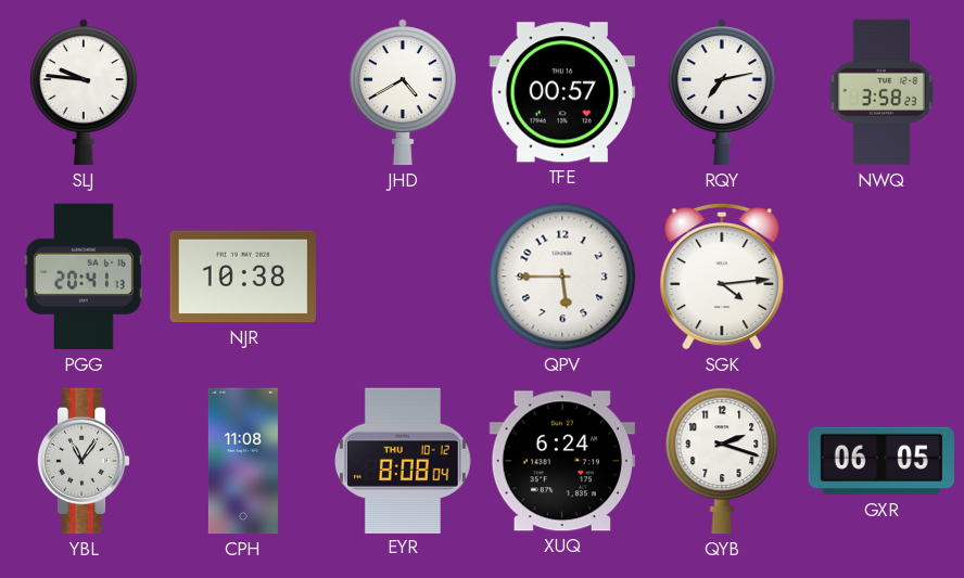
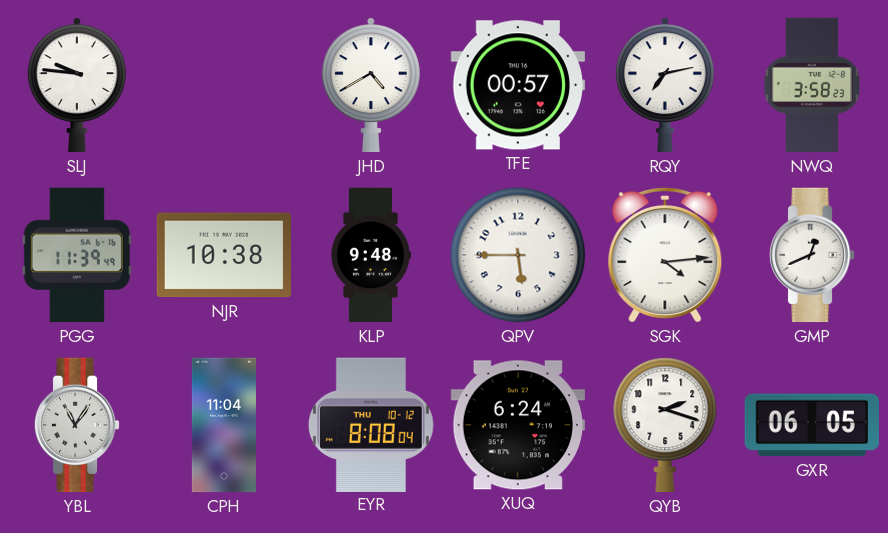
PGG: 20:41 -> 11:39
KLP: none -> 9:48
GMP: none -> 12:41
CPH: 11:08 -> 11:04
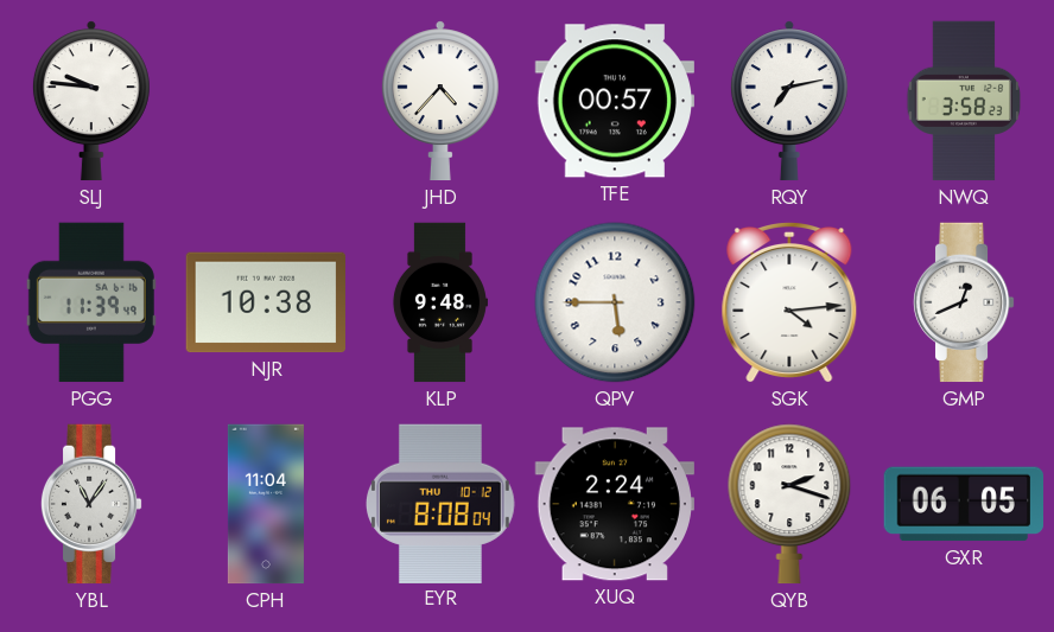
JHD: 4:40 -> 4:37
XUQ: 6:24 -> 2:24
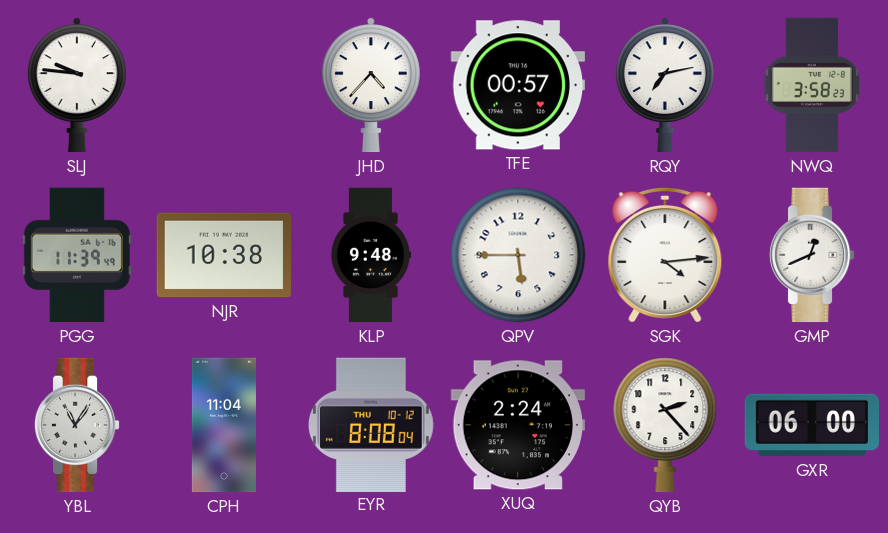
QYB: 2:18 -> 2:23
GXR: 06:05 -> 06:00
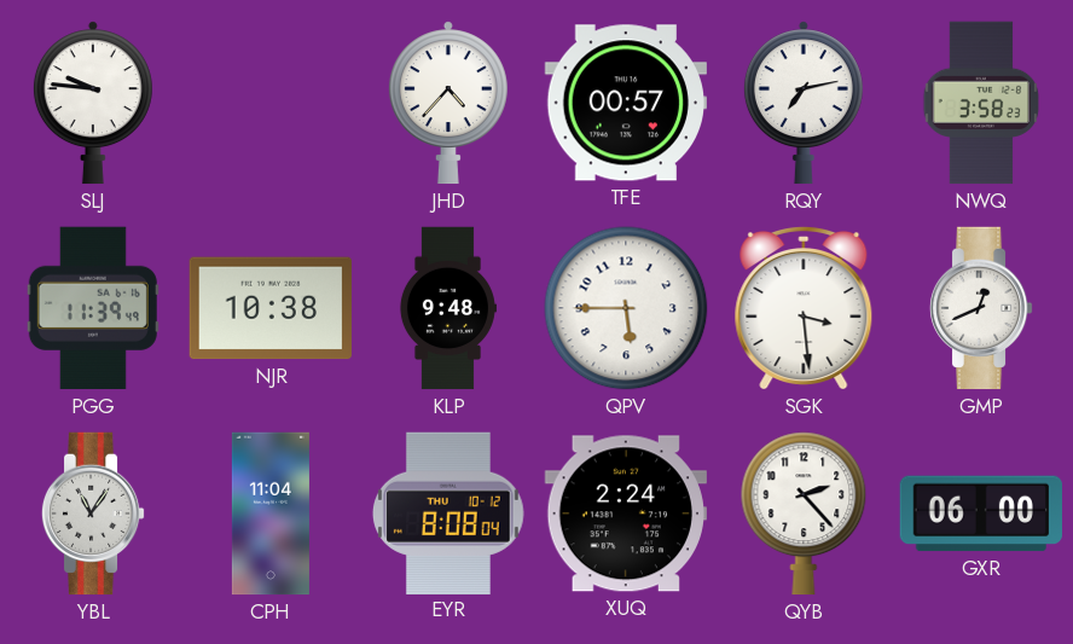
SGK: 4:14 -> 3:29
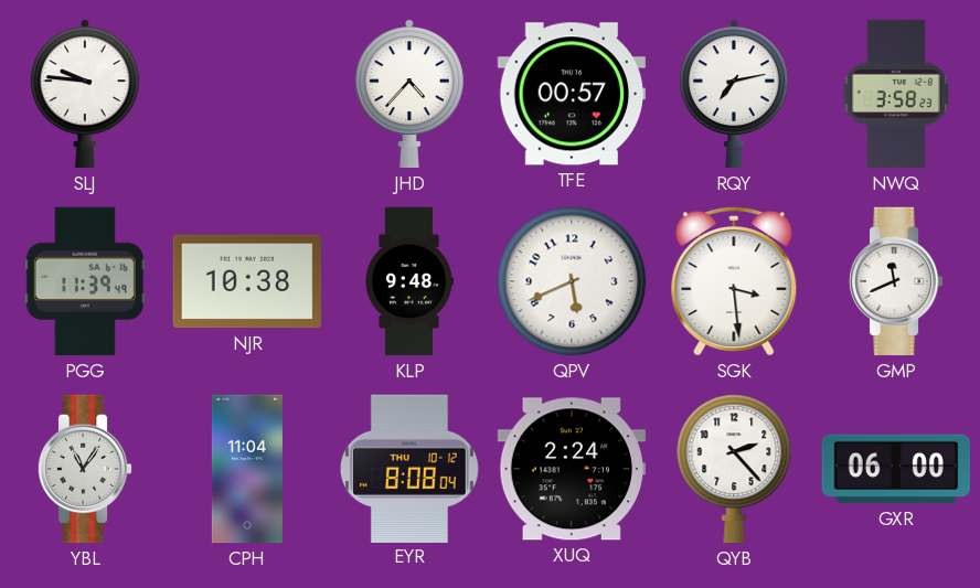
QPV: 5:45 -> 5:41
GMP: 12:41 -> 11:41
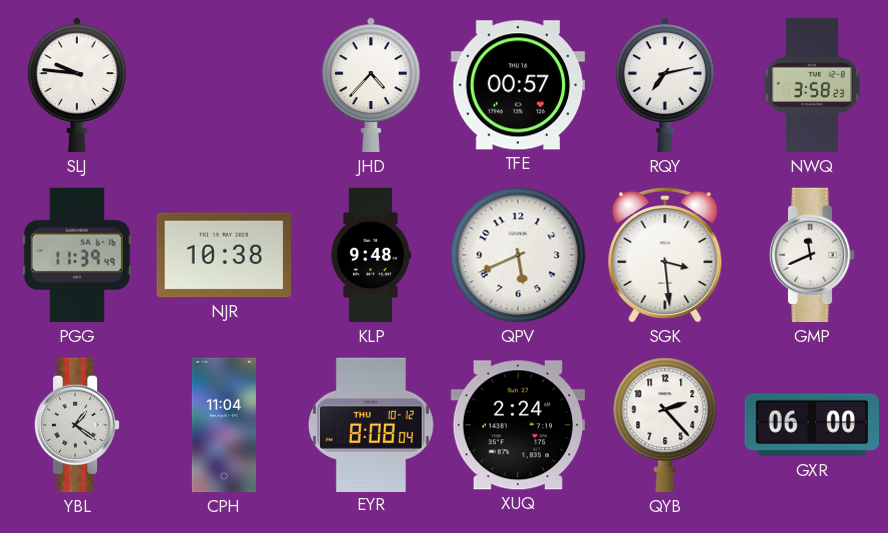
YBL: 11:06 -> 1:21
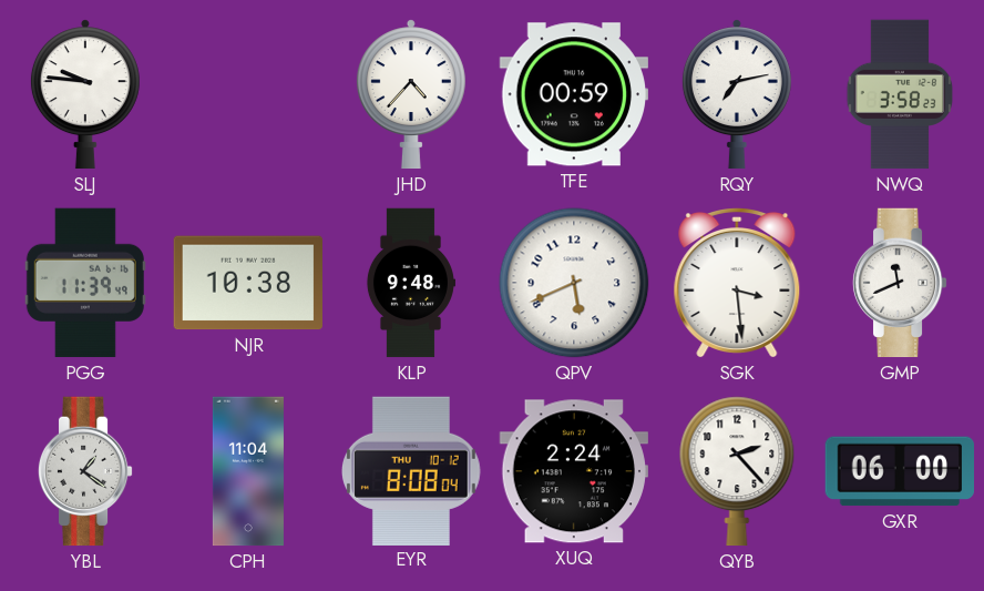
TFE: 00:57 -> 00:59
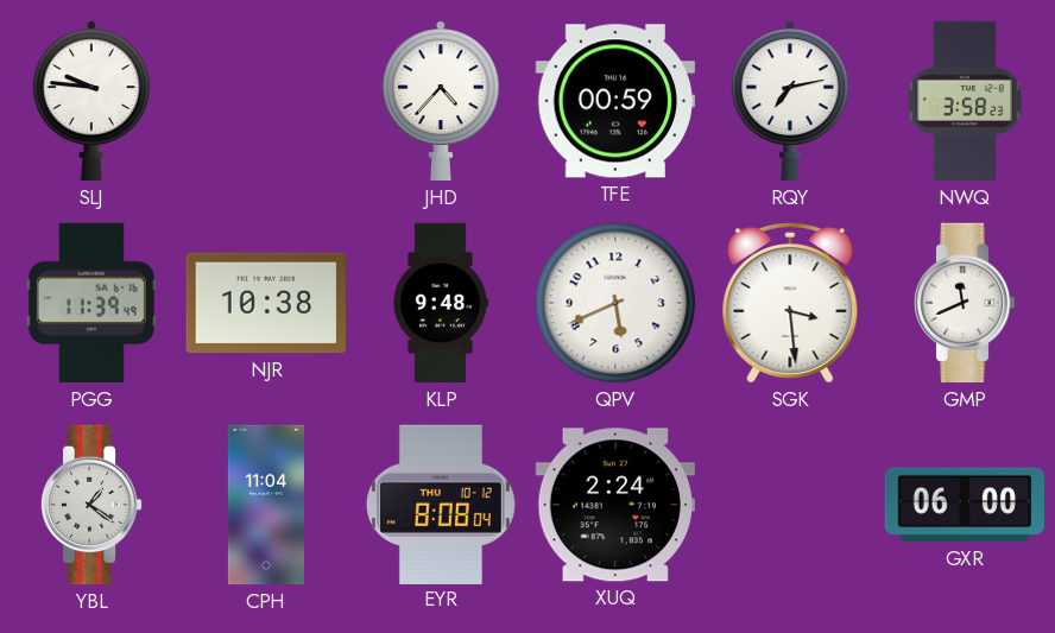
QYB: 2:23 -> none
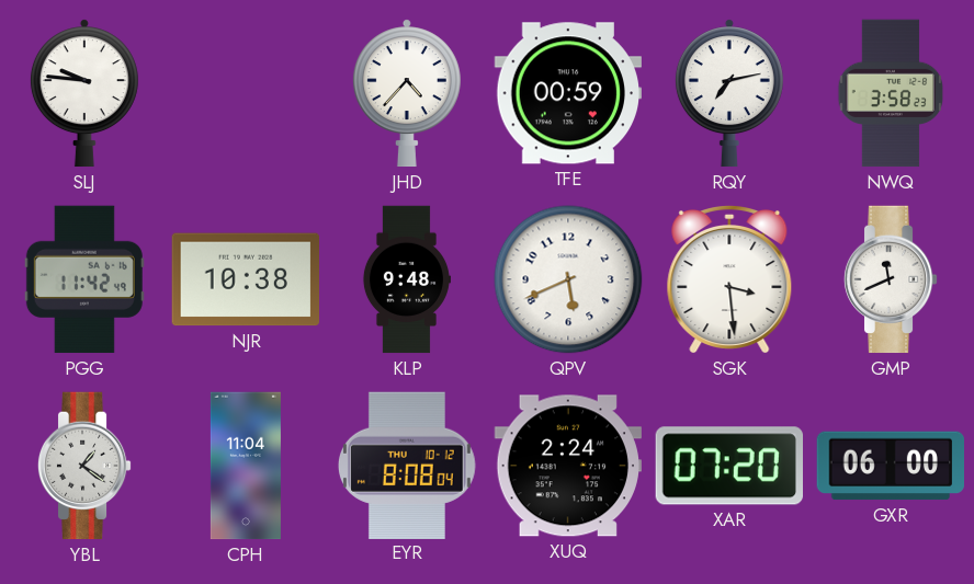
PGG: 11:39 -> 11:42
XAR: none -> 07:20
